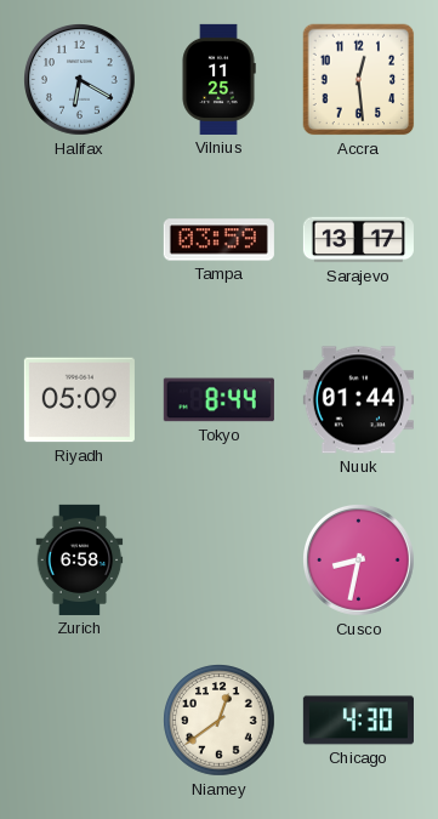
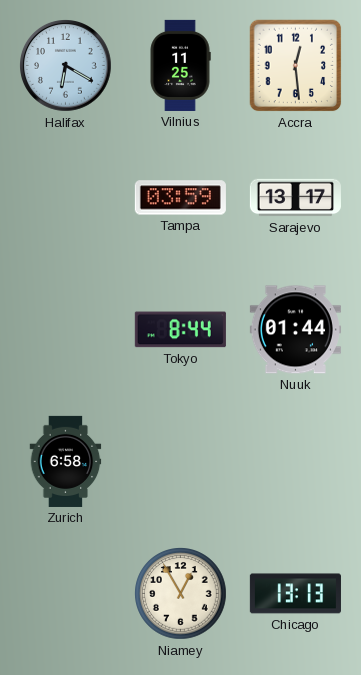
Riyadh: 05:09 -> none
Cusco: 8:32 -> none
Niamey: 12:39 -> 12:55
Chicago: 4:30 -> 13:13
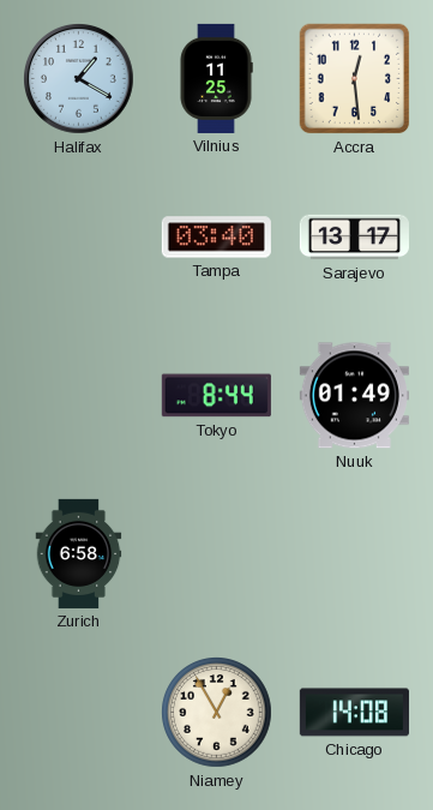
Halifax: 6:20 -> 1:20
Tampa: 03:59 -> 03:40
Nuuk: 01:44 -> 01:49
Chicago: 13:13 -> 14:08
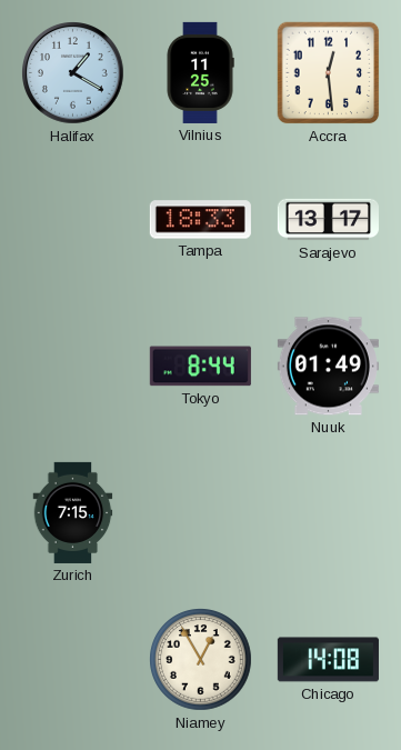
Tampa: 03:40 -> 18:33
Zurich: 6:58 -> 7:15
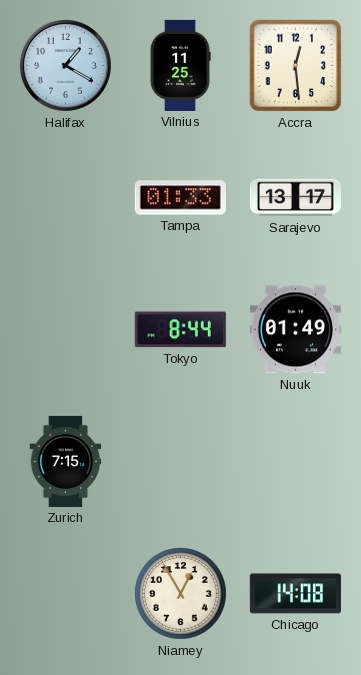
Tampa: 18:33 -> 01:33
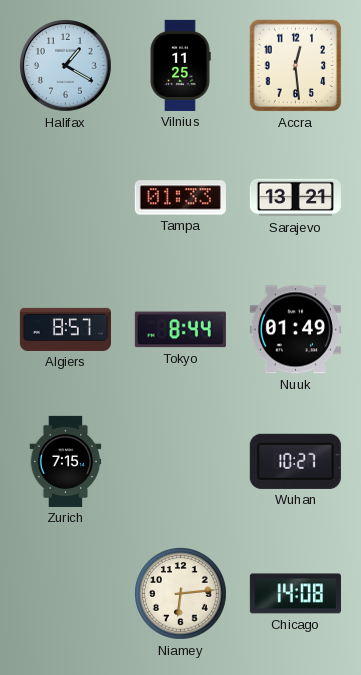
Sarajevo: 13:17 -> 13:21
Algiers: none -> 8:57
Wuhan: none -> 10:27
Niamey: 12:55 -> 6:14
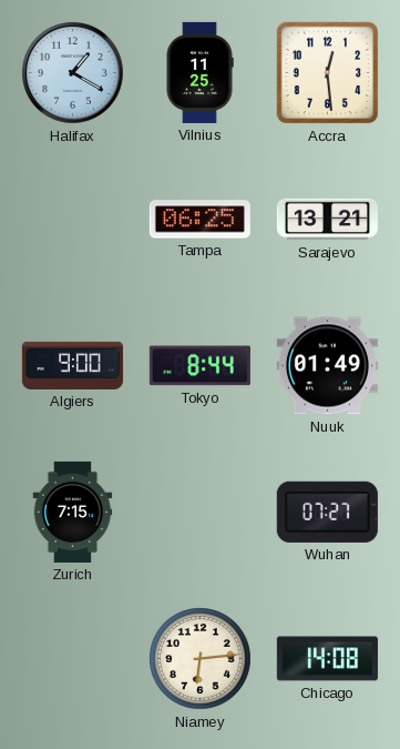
Tampa: 01:33 -> 06:25
Algiers: 8:57 -> 9:00
Wuhan: 10:27 -> 07:27
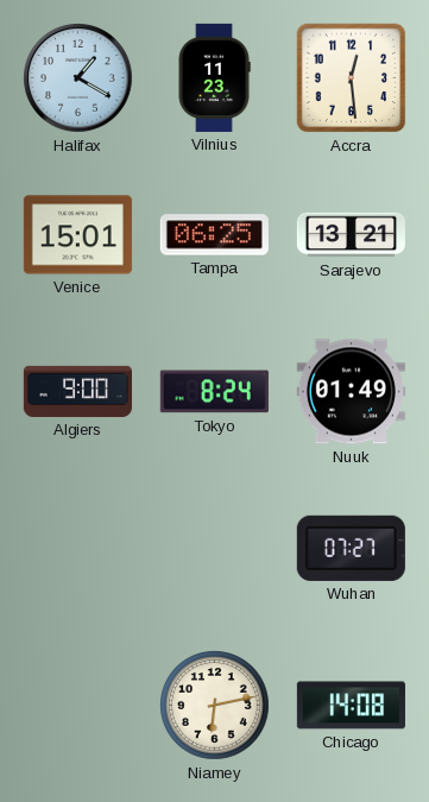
Vilnius: 11:25 -> 11:23
Venice: none -> 15:01
Tokyo: 8:44 -> 8:24
Zurich: 7:15 -> none
Niamey: 6:14 -> 6:13
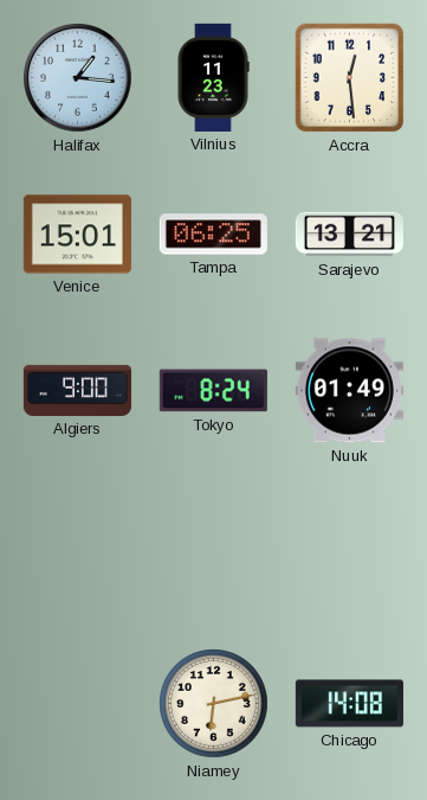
Halifax: 1:20 -> 1:16
Wuhan: 07:27 -> none
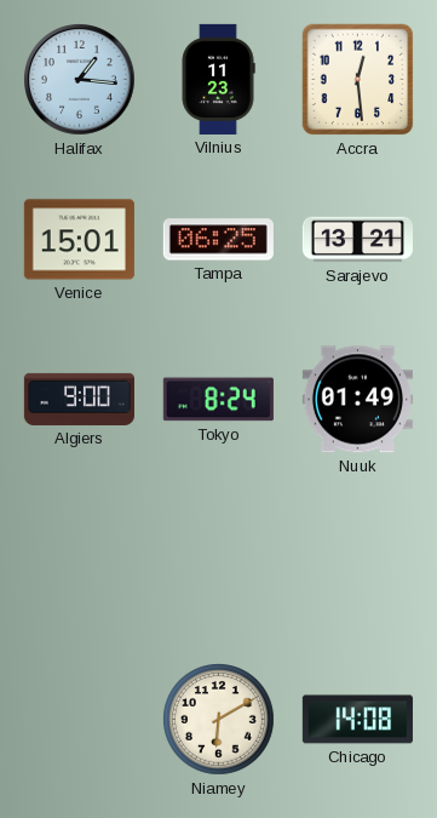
Niamey: 6:13 -> 6:10
